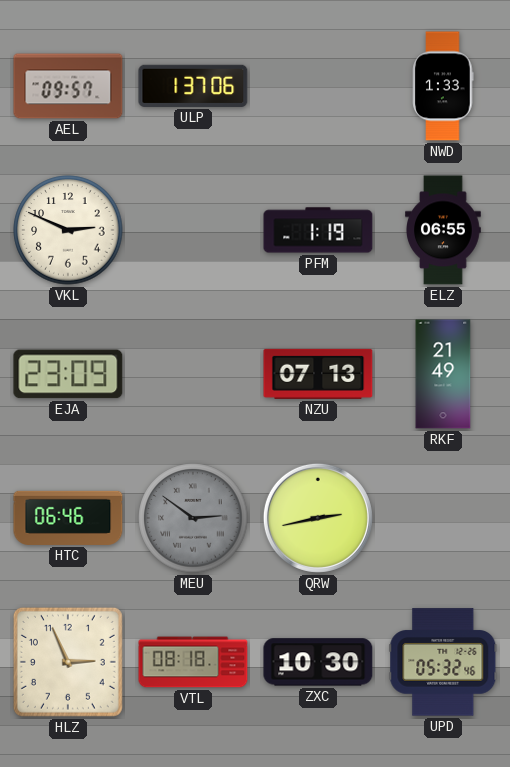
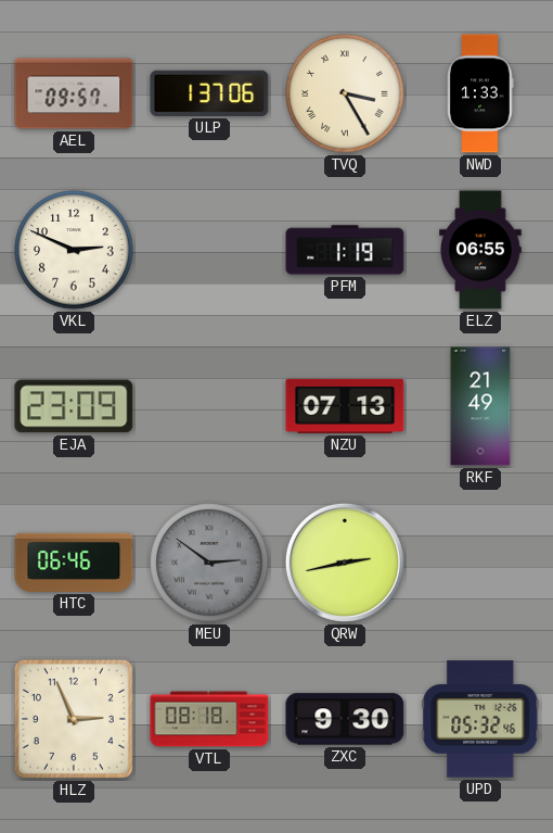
TVQ: none -> 3:25
ZXC: 10:30 -> 9:30
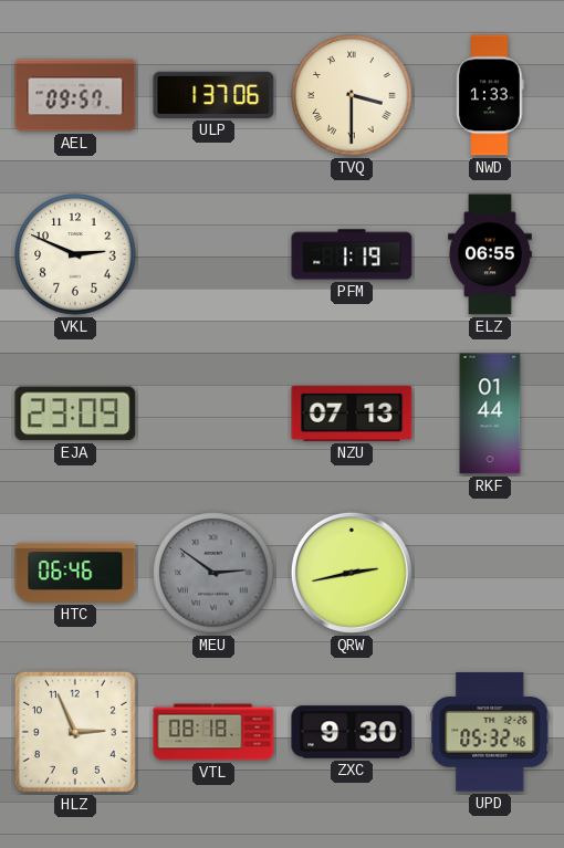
TVQ: 3:25 -> 3:30
RKF: 21:49 -> 01:44
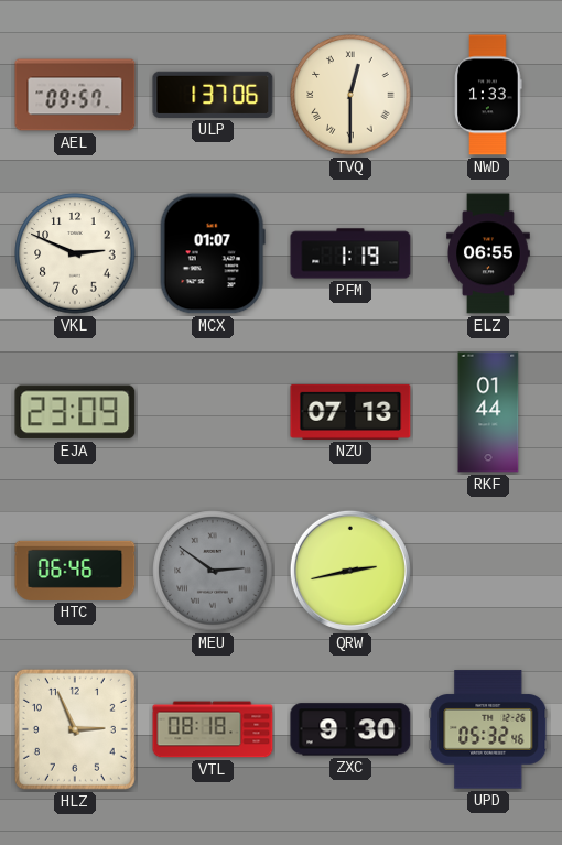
TVQ: 3:30 -> 12:30
MCX: none -> 01:07
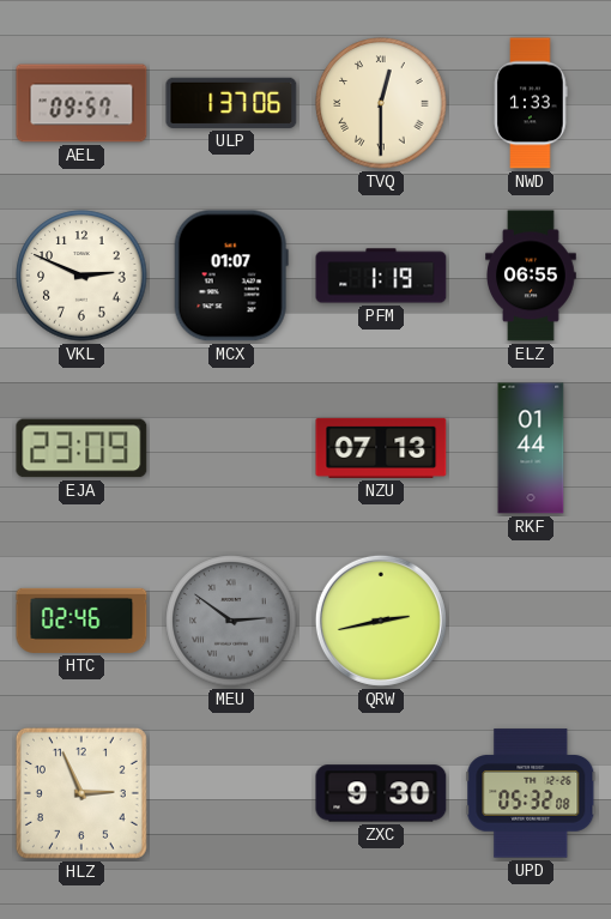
HTC: 06:46 -> 02:46
VTL: 08:18 -> none
UPD: 05:32:46 -> 05:32:08
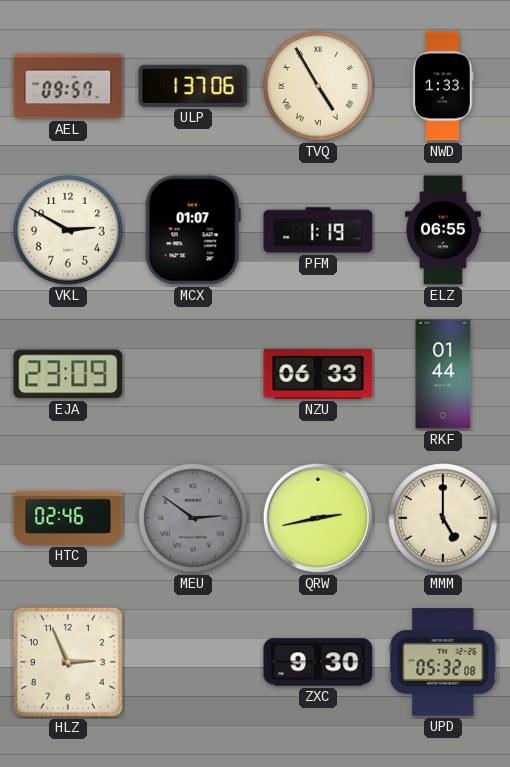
TVQ: 12:30 -> 4:55
VKL: 2:49 -> 2:50
NZU: 07:13 -> 06:33
MMM: none -> 5:00
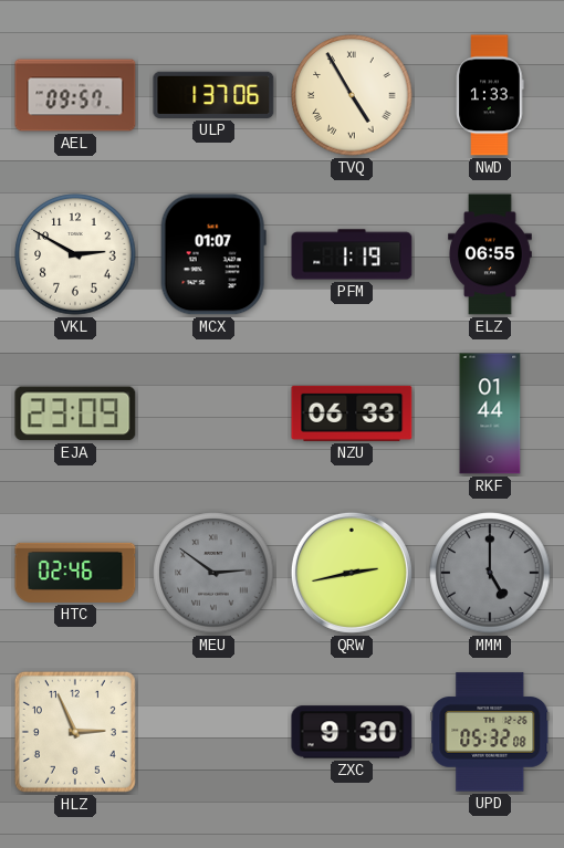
MMM dial: cream -> grey
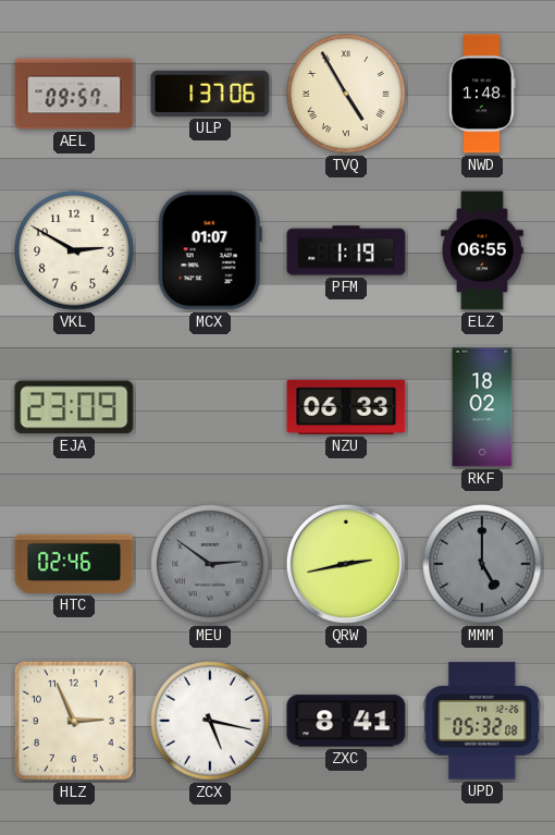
NWD: 1:33 -> 1:48
RKF: 01:44 -> 18:02
ZCX: none -> 5:17
ZXC: 9:30 -> 8:41
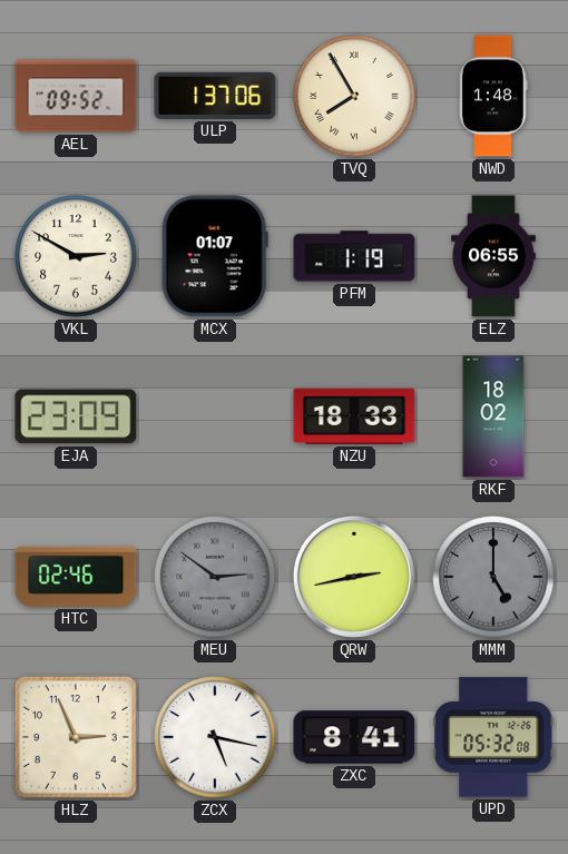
AEL: 09:57 -> 09:52
TVQ: 4:55 -> 7:55
NZU: 06:33 -> 18:33
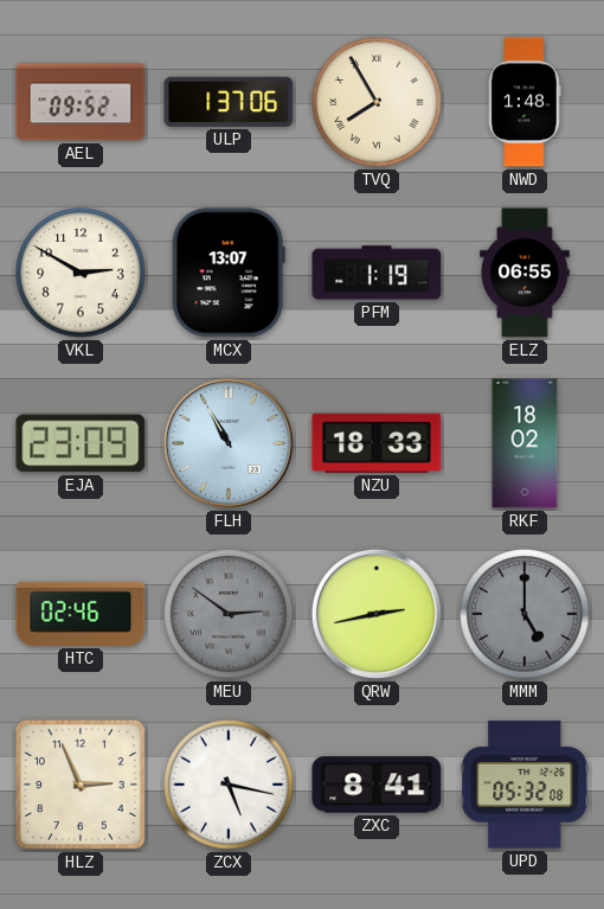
MCX: 01:07 -> 13:07
FLH: none -> 10:55
